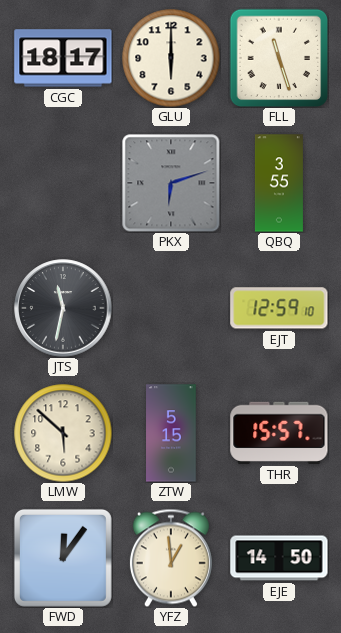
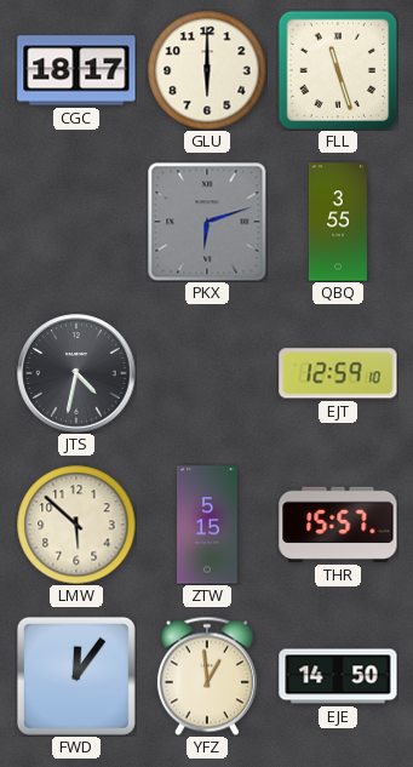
JTS: 11:32 -> 4:32
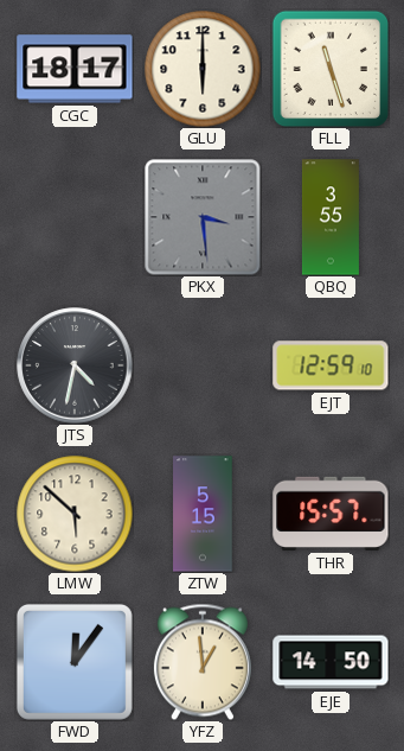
PKX: 6:12 -> 3:29
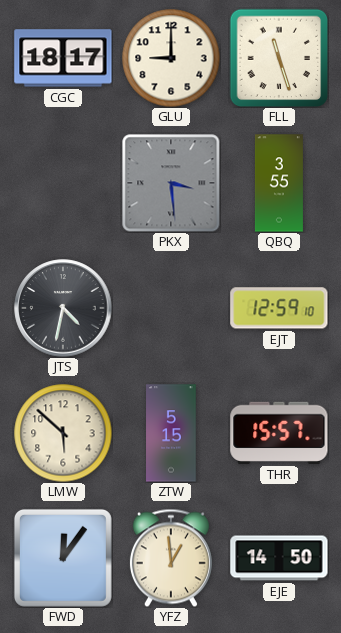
GLU: 6:00 -> 9:00
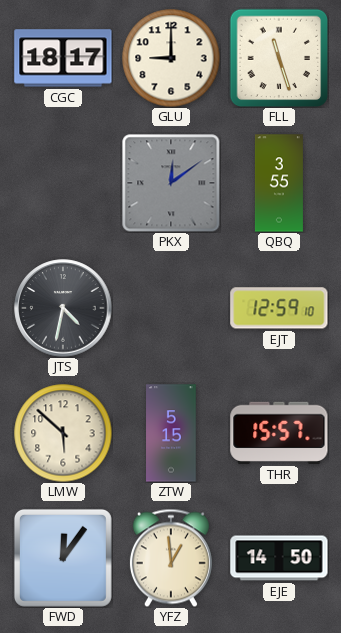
PKX: 3:29 -> 12:09
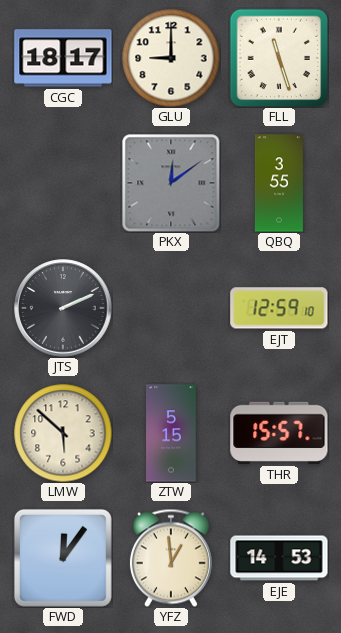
JTS: 4:32 -> 2:11
EJE: 14:50 -> 14:53
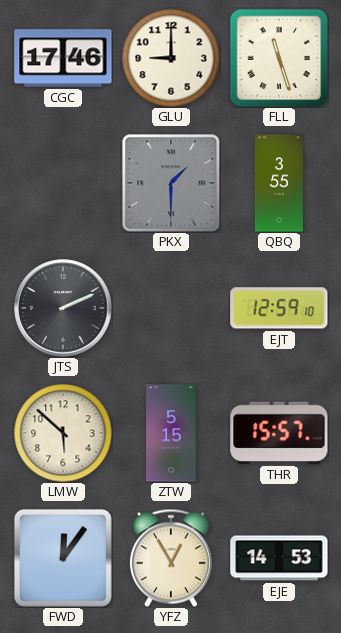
CGC: 18:17 -> 17:46
PKX: 12:09 -> 1:30
YFZ: 12:59 -> 12:55
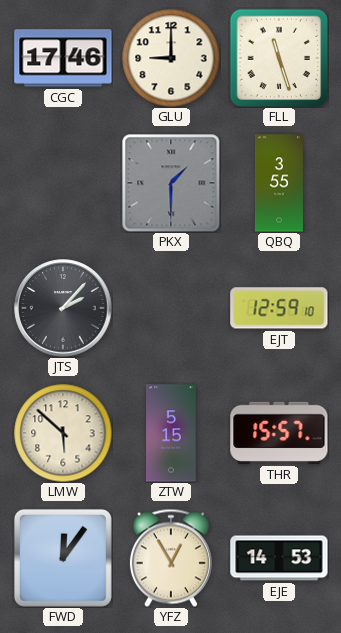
JTS: 2:11 -> 2:07
